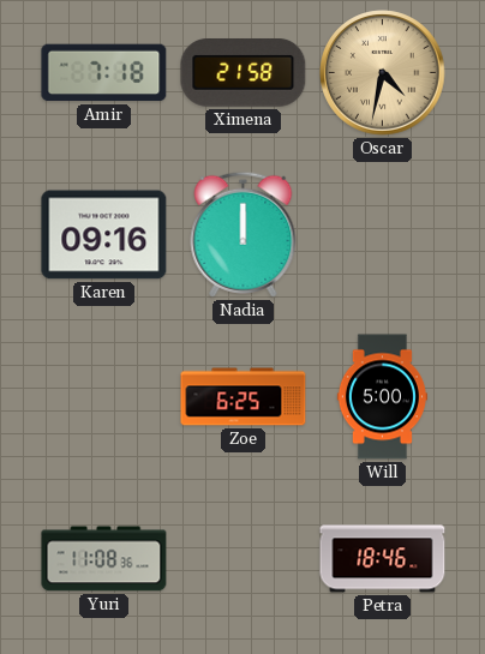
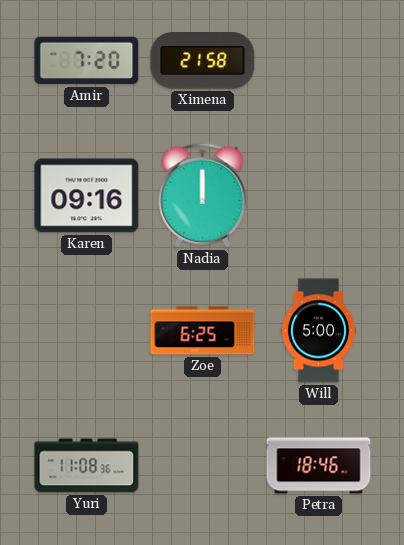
Amir: 7:18 -> 7:20
Oscar: 4:32 -> none
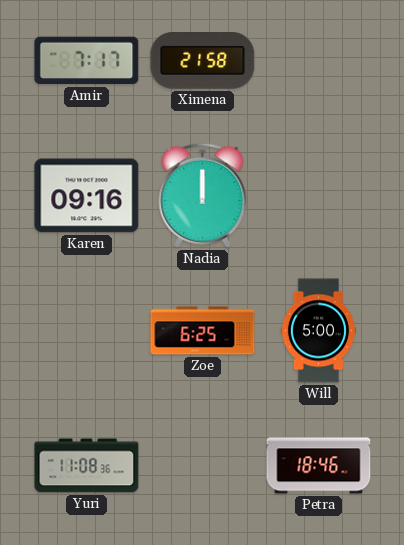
Amir: 7:20 -> 7:17
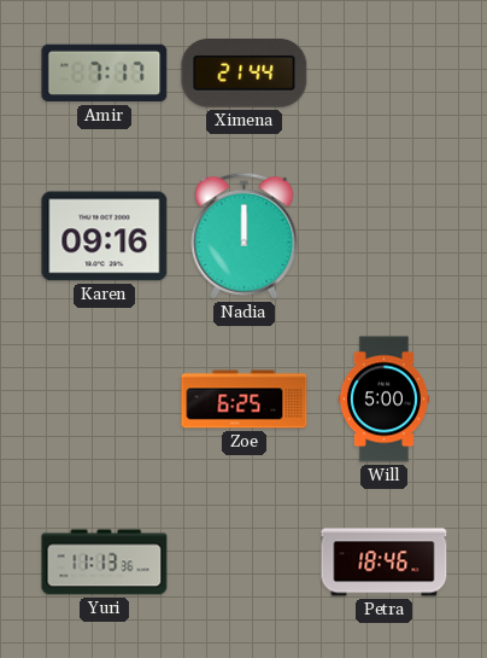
Ximena: 21:58 -> 21:44
Yuri: 11:08 -> 11:13
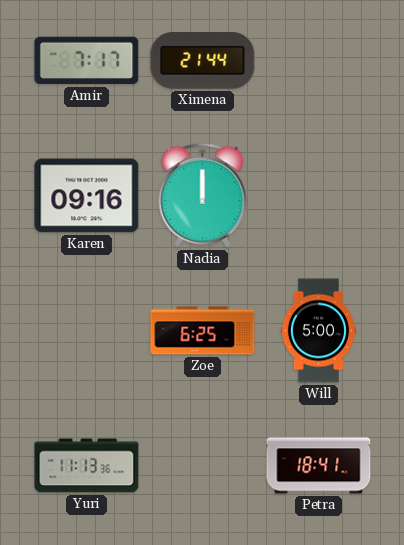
Petra: 18:46 -> 18:41
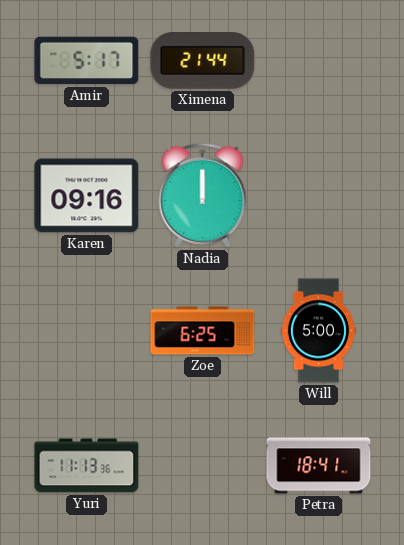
Amir: 7:17 -> 5:17
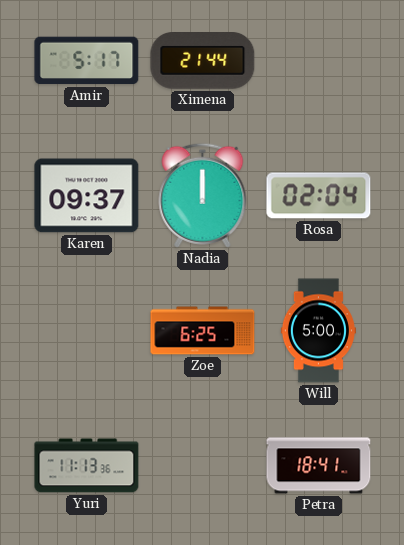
Karen: 09:16 -> 09:37
Rosa: none -> 02:04
